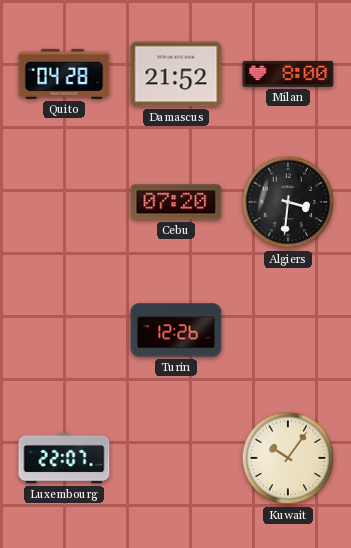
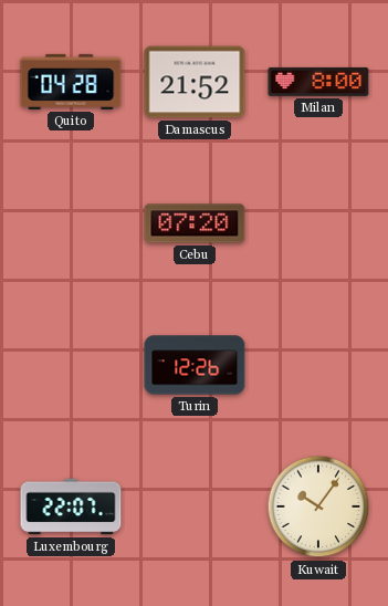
Algiers: 3:31 -> none
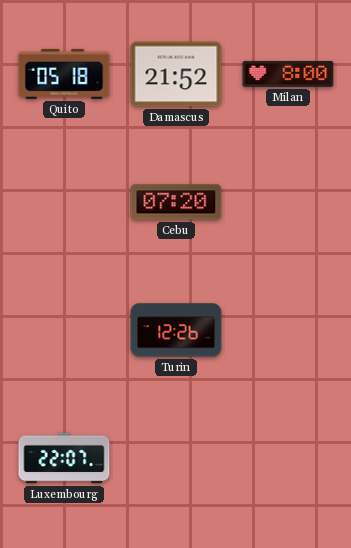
Quito: 04:28 -> 05:18
Kuwait: 10:06 -> none
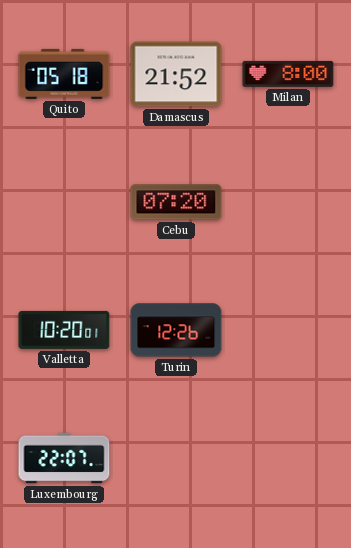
Valletta: none -> 10:20
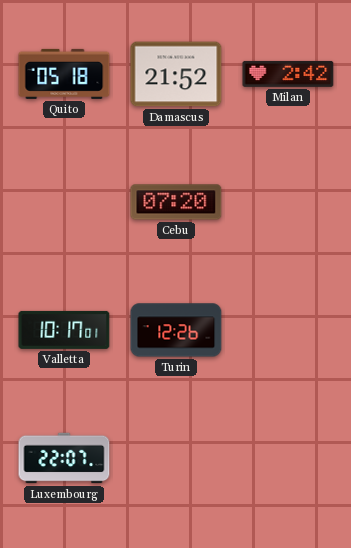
Milan: 8:00 -> 2:42
Valletta: 10:20 -> 10:17
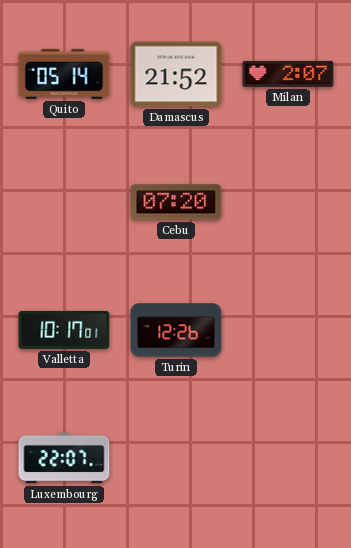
Quito: 05:18 -> 05:14
Milan: 2:42 -> 2:07
